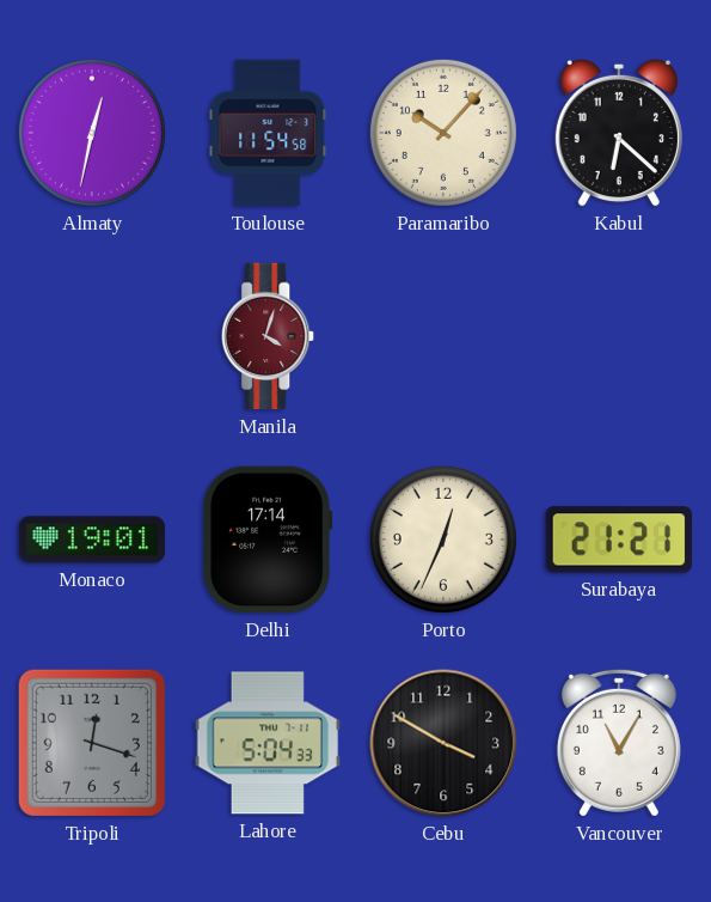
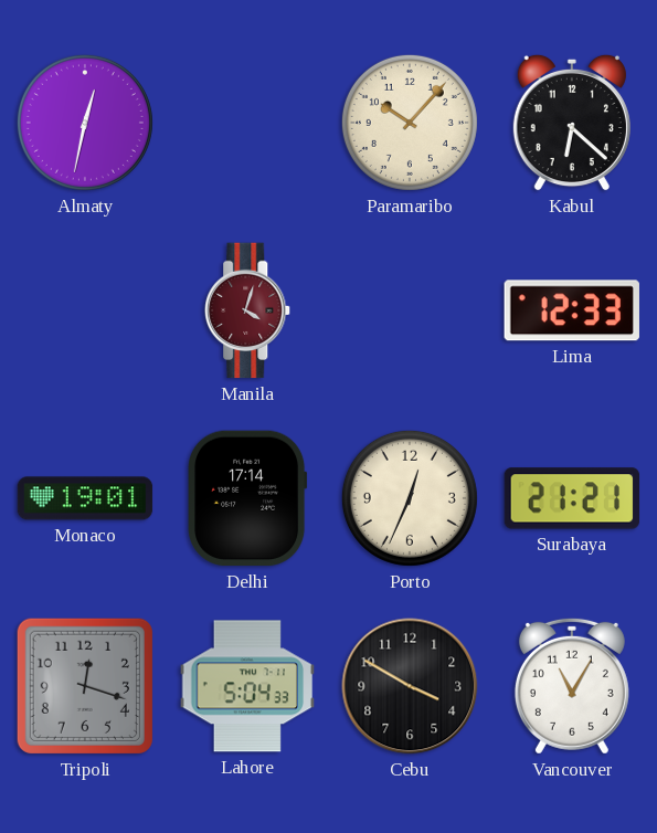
Toulouse: 11:54 -> none
Lima: none -> 12:33
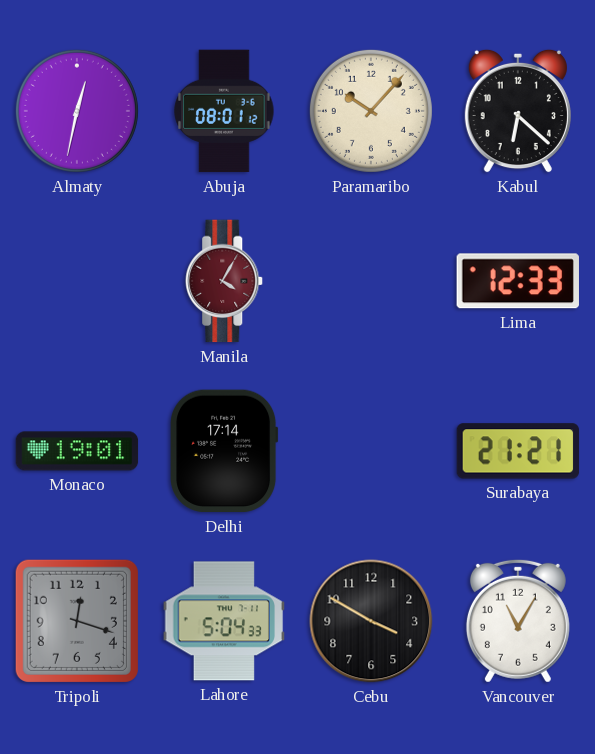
Abuja: none -> 08:01
Manila: 4:03 -> 4:05
Porto: 12:34 -> none
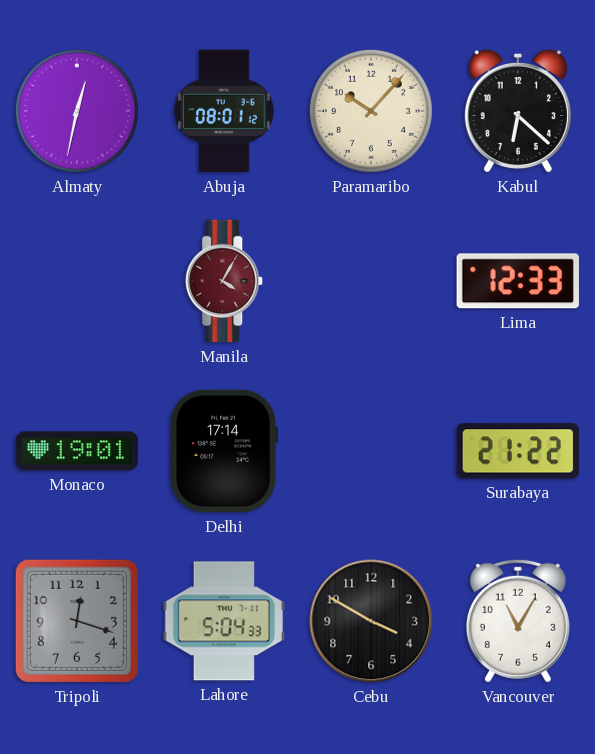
Surabaya: 21:21 -> 21:22
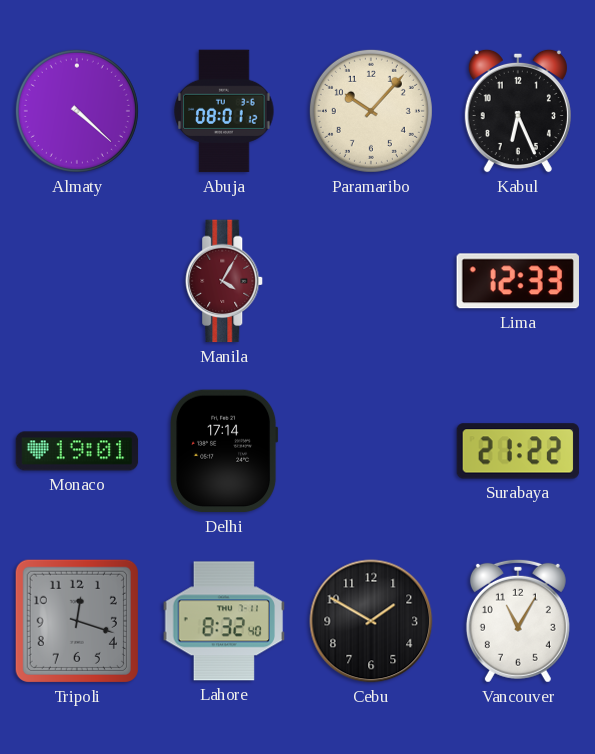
Almaty: 12:32 -> 4:22
Kabul: 6:22 -> 6:26
Lahore: 5:04 -> 8:32
Cebu: 3:50 -> 1:50
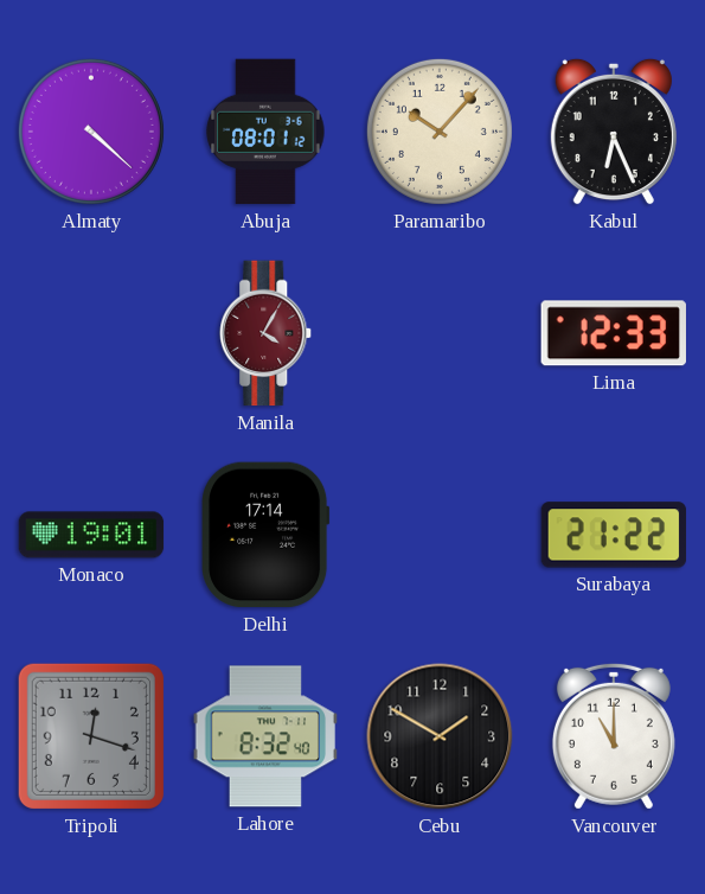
Vancouver: 11:05 -> 11:00
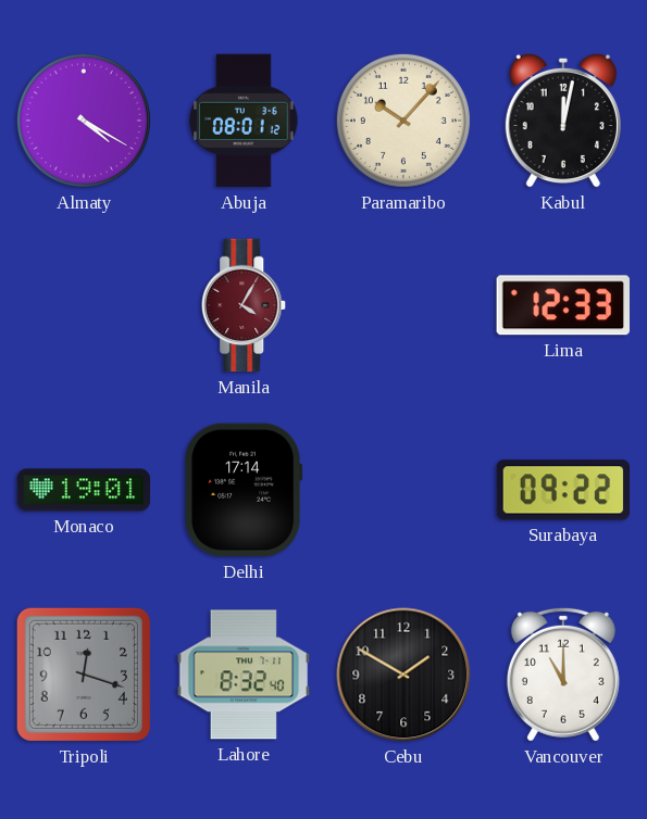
Almaty: 4:22 -> 4:20
Kabul: 6:26 -> 12:02
Surabaya: 21:22 -> 09:22
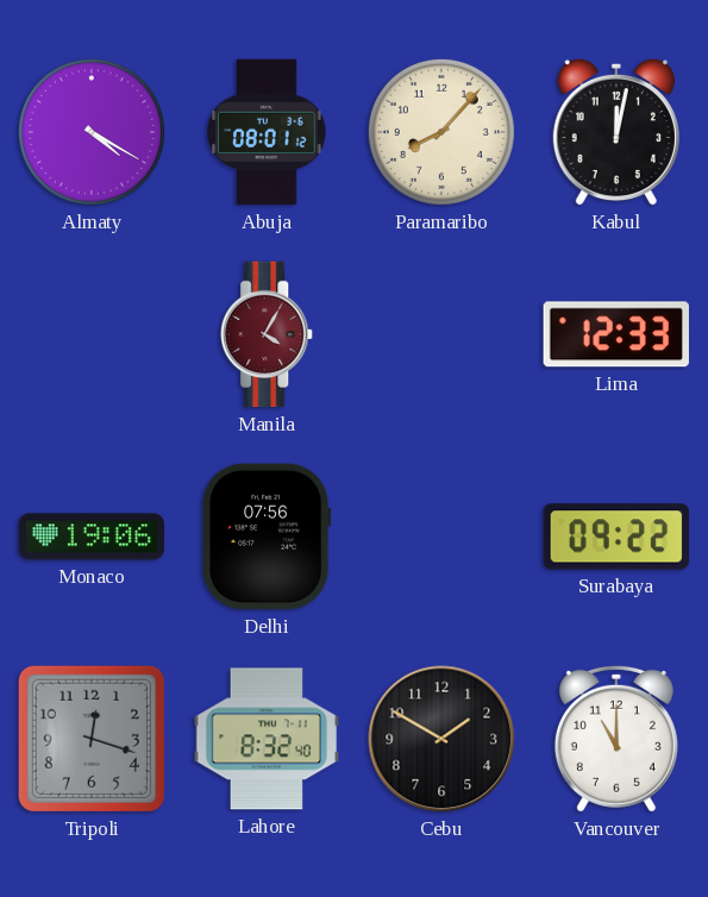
Paramaribo: 10:07 -> 8:07
Monaco: 19:01 -> 19:06
Delhi: 17:14 -> 07:56
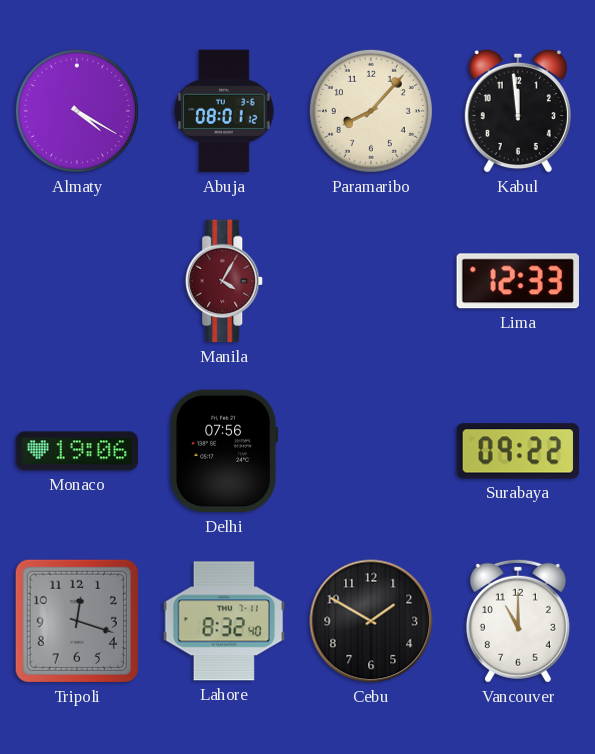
Kabul: 12:02 -> 11:59
